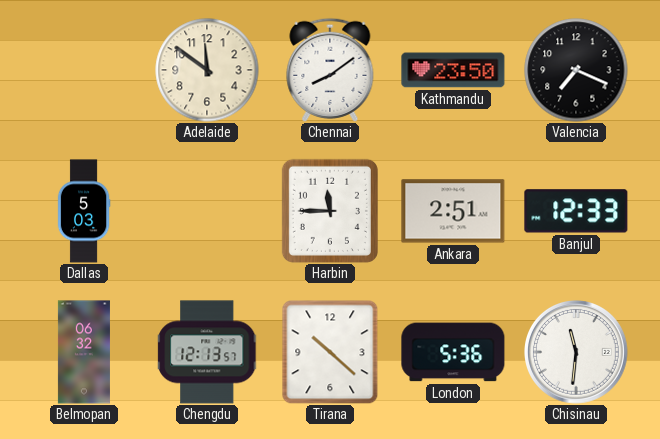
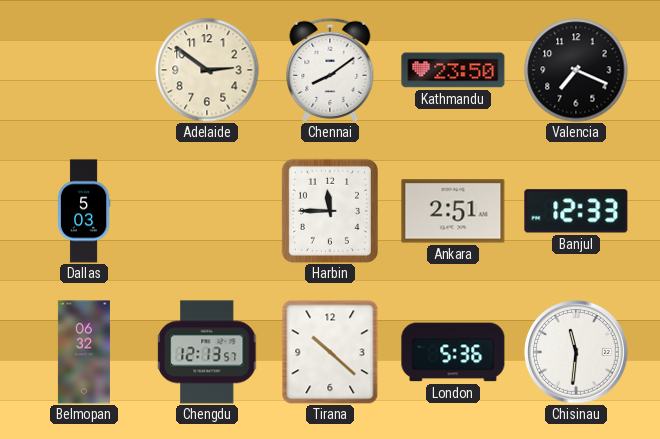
Adelaide: 11:51 -> 2:51
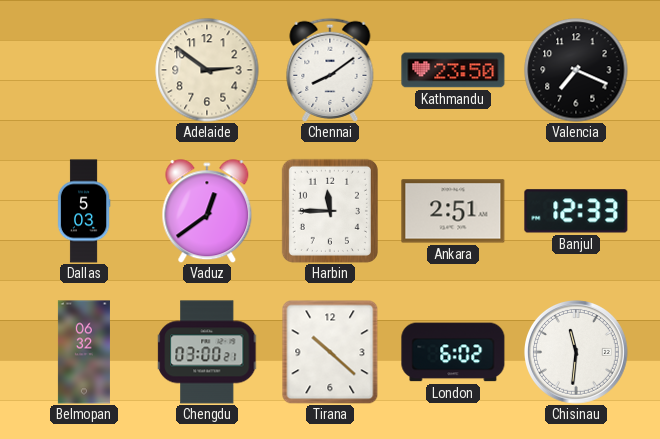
Vaduz: none -> 12:39
Chengdu: 12:13 -> 03:00
London: 5:36 -> 6:02
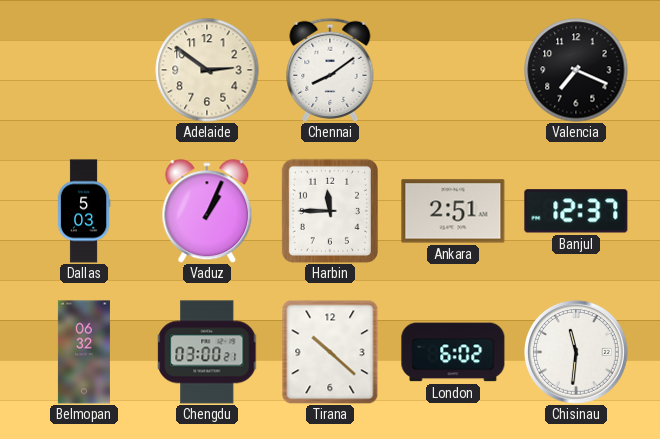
Kathmandu: 23:50 -> none
Vaduz: 12:39 -> 1:04
Banjul: 12:33 -> 12:37
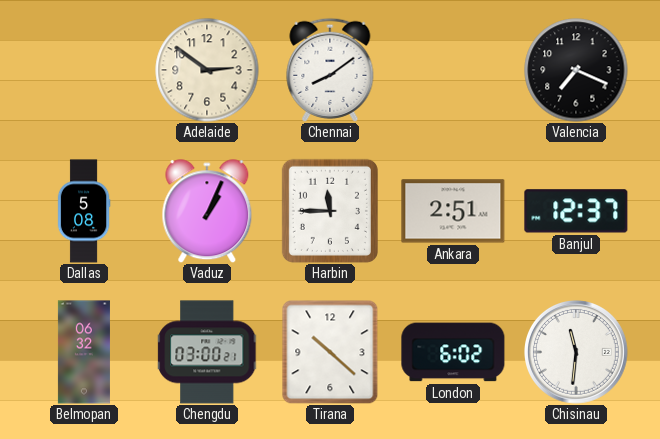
Dallas: 5:03 -> 5:08
